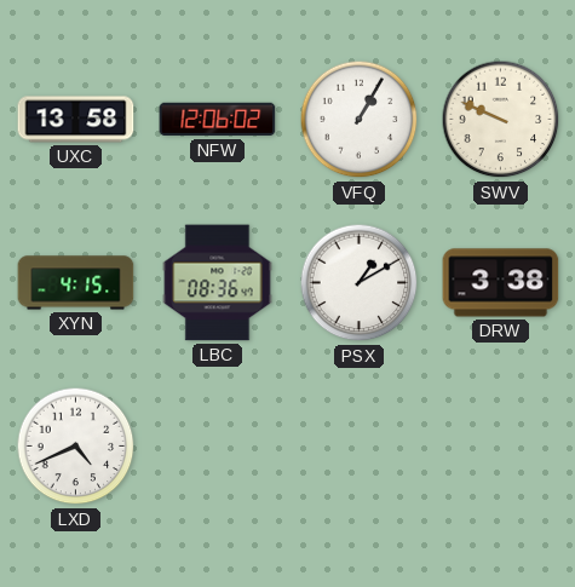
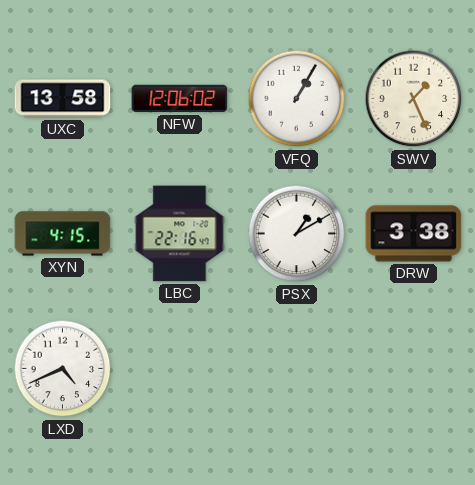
SWV: 9:49 -> 1:26
LBC: 08:36 -> 22:16
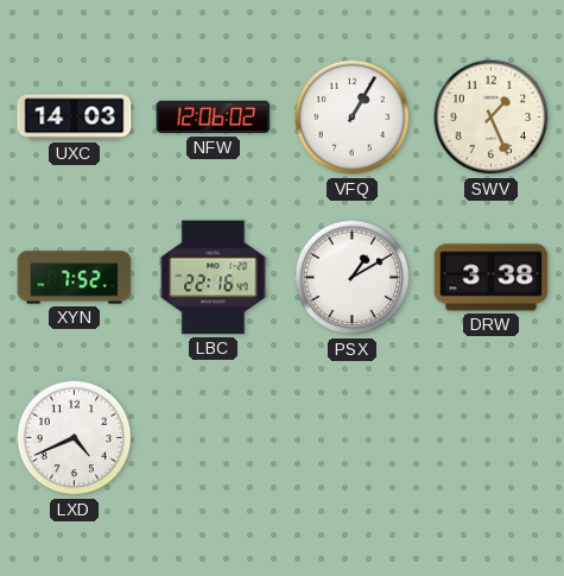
UXC: 13:58 -> 14:03
XYN: 4:15 -> 7:52
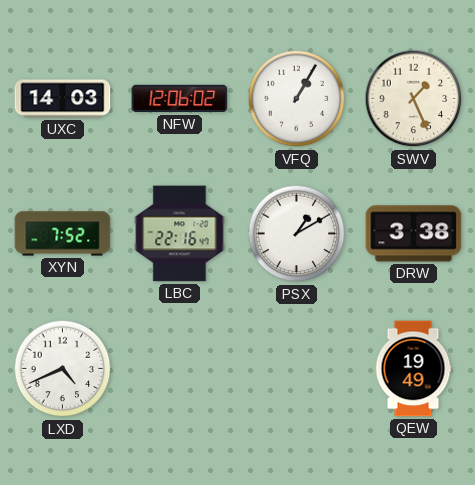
QEW: none -> 19:49
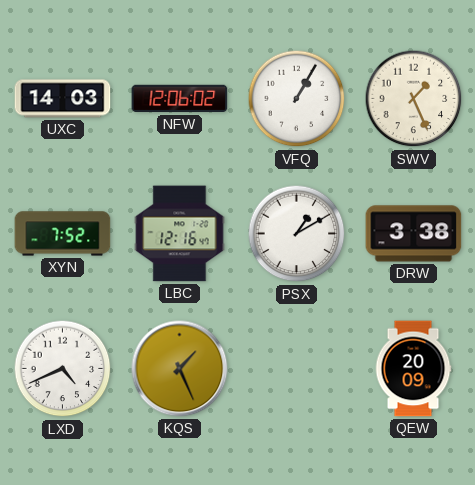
LBC: 22:16 -> 12:16
KQS: none -> 1:26
QEW: 19:49 -> 20:09
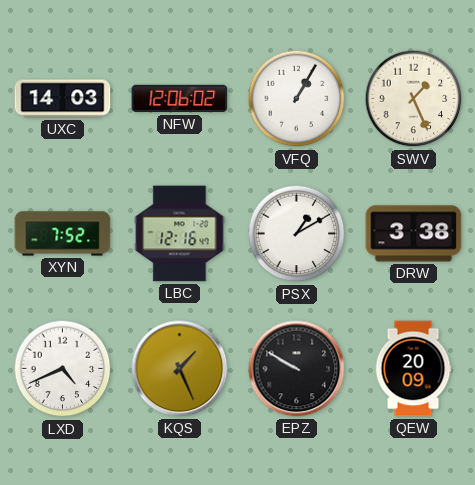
EPZ: none -> 9:50
